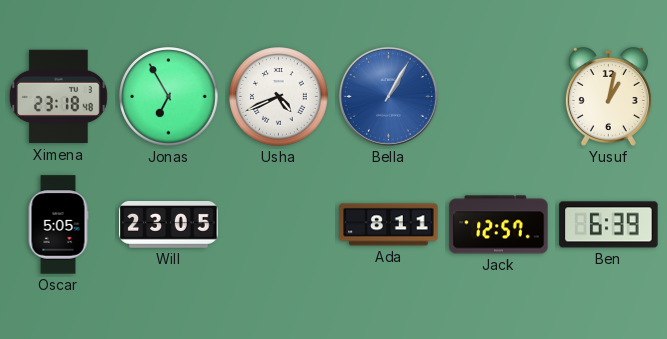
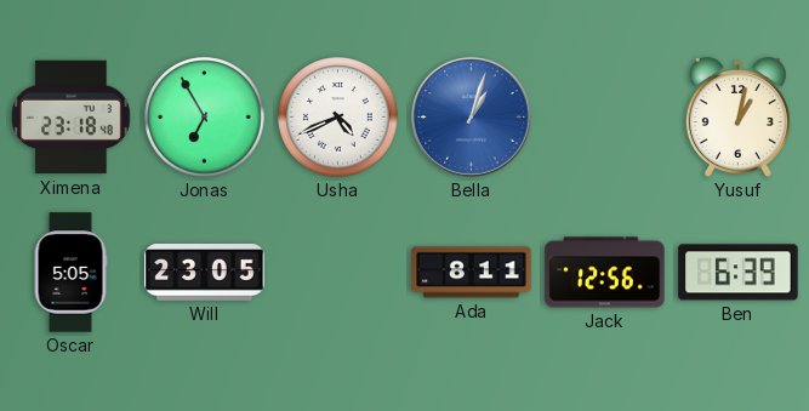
Bella: 1:05 -> 1:03
Jack: 12:57 -> 12:56
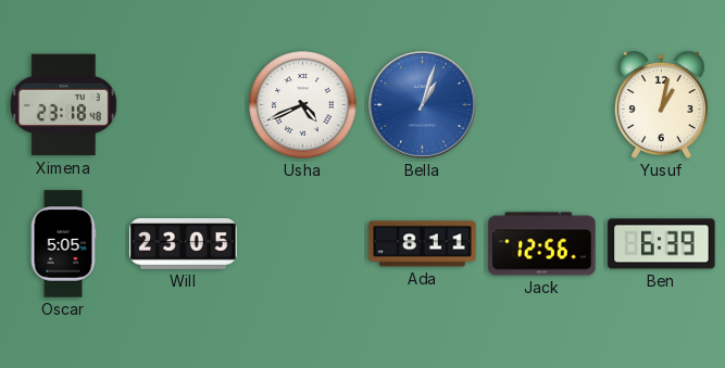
Jonas: 6:55 -> none
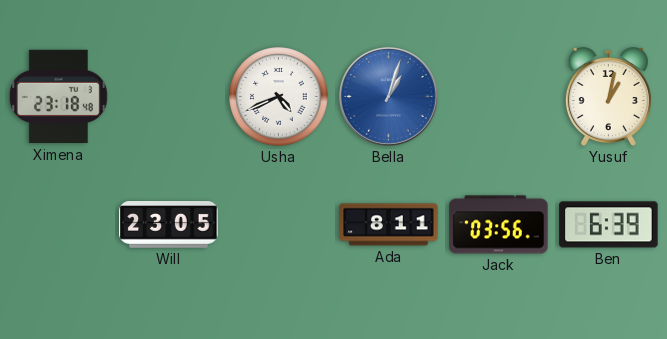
Oscar: 5:05 -> none
Jack: 12:56 -> 03:56
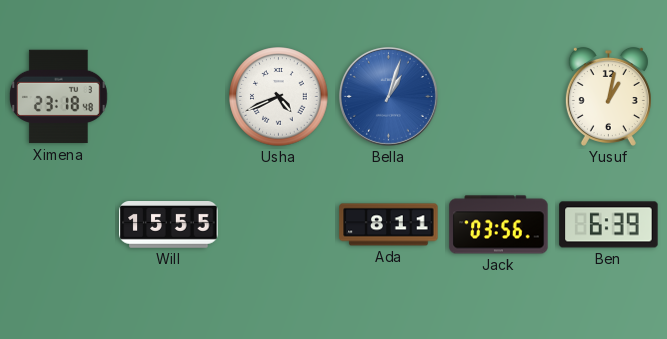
Will: 23:05 -> 15:55
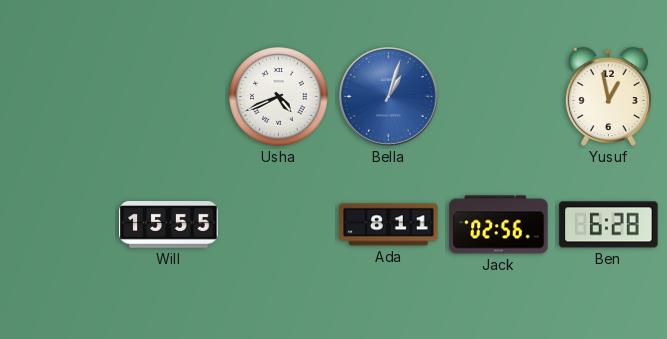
Ximena: 23:18 -> none
Yusuf: 1:02 -> 12:58
Jack: 03:56 -> 02:56
Ben: 6:39 -> 6:28
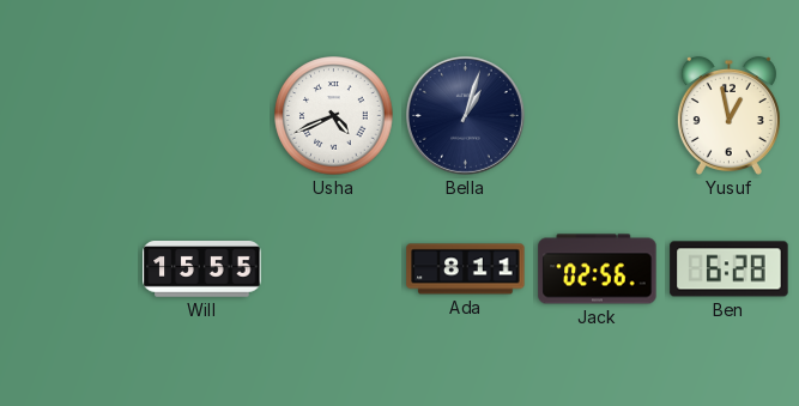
Bella dial: blue -> navy
